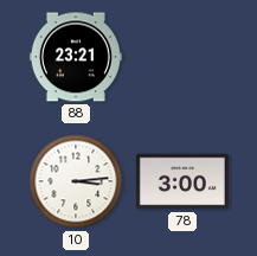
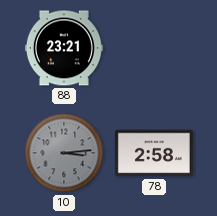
10 dial: white -> grey
78: 3:00 -> 2:58
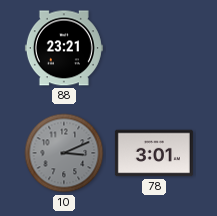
10: 3:14 -> 3:11
78: 2:58 -> 3:01
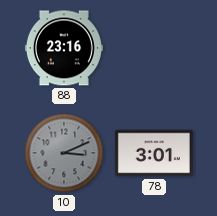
88: 23:21 -> 23:16
